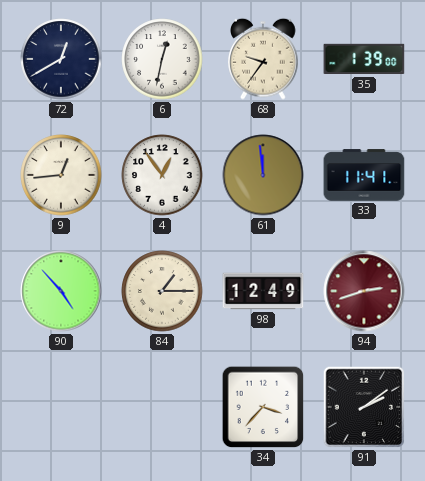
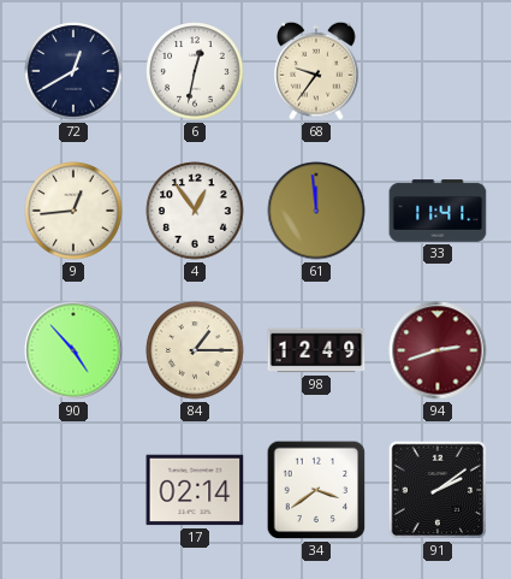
35: 1:39 -> none
17: none -> 02:14
34: 3:37 -> 3:39
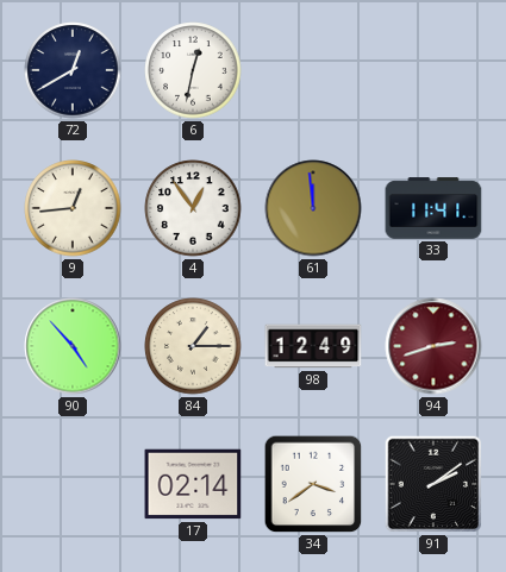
68: 9:36 -> none
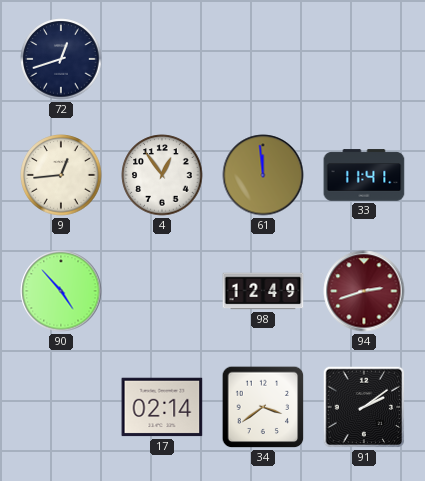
72: 12:40 -> 12:42
6: 12:32 -> none
84: 1:15 -> none
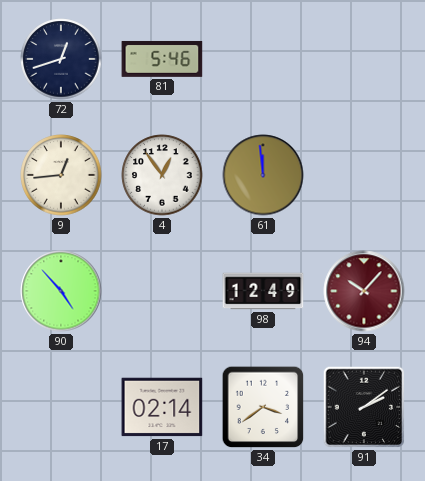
81: none -> 5:46
33: 11:41 -> none
94: 2:42 -> 10:07
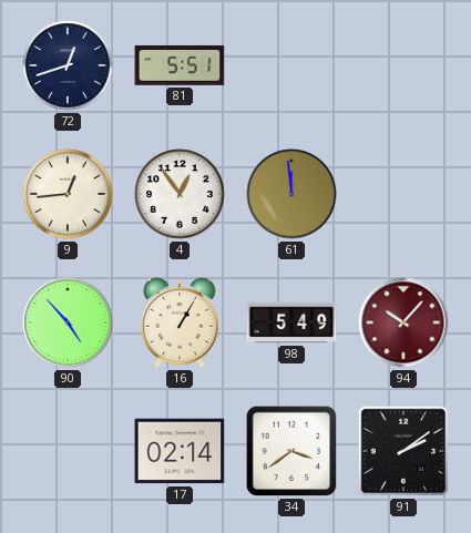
81: 5:46 -> 5:51
16: none -> 1:05
98: 12:49 -> 5:49
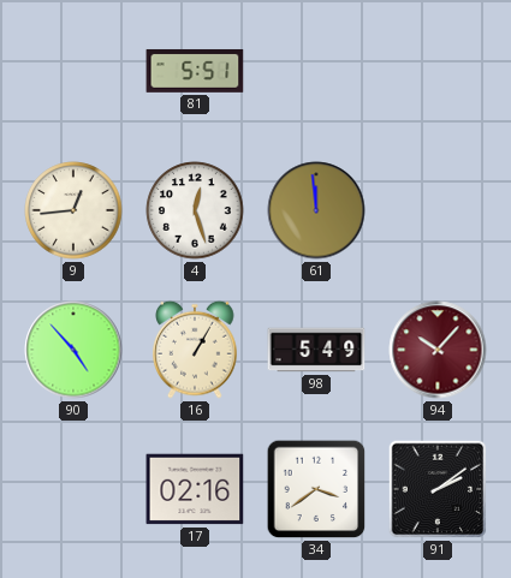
72: 12:42 -> none
4: 12:54 -> 12:27
17: 02:14 -> 02:16
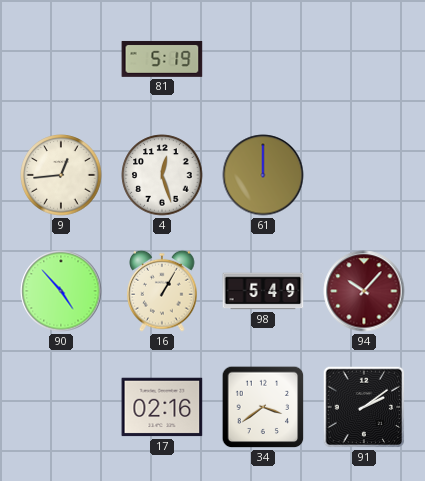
81: 5:51 -> 5:19
61: 11:59 -> 12:00
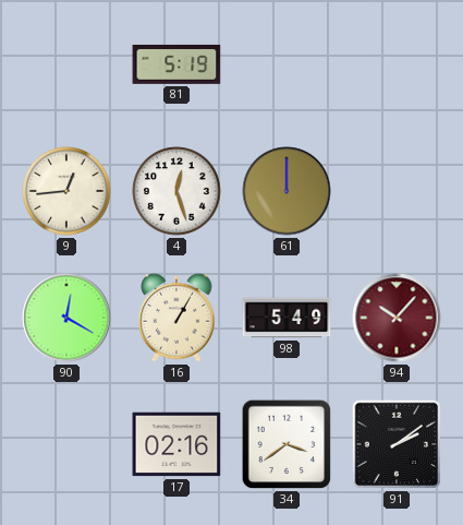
90: 4:53 -> 12:20
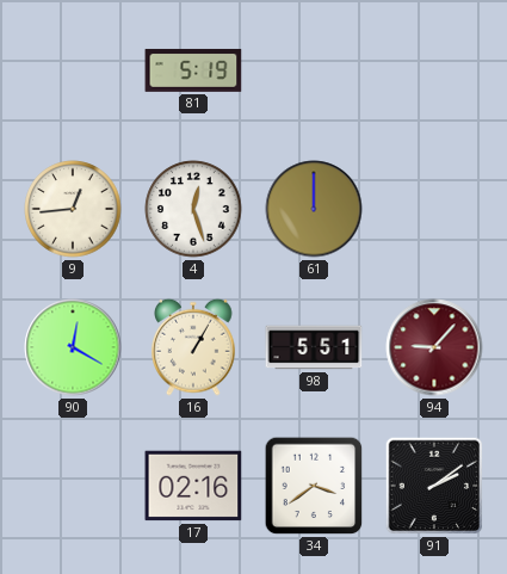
98: 5:49 -> 5:51
94: 10:07 -> 9:07
